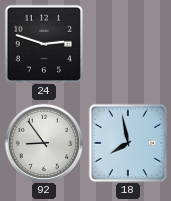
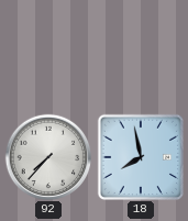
24: 2:48 -> none
92: 8:54 -> 7:37
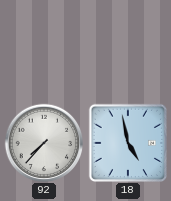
18: 7:58 -> 4:58
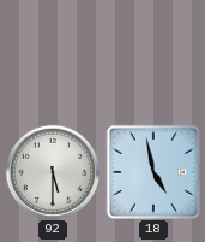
92: 7:37 -> 5:30
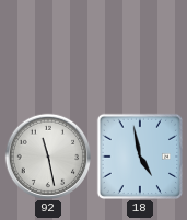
92: 5:30 -> 11:28
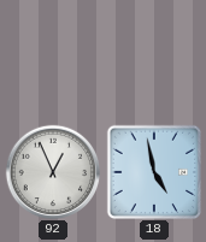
92: 11:28 -> 12:56
